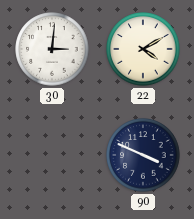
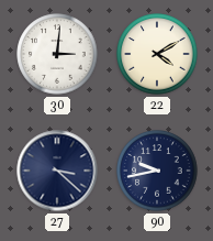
27: none -> 3:22
90: 3:49 -> 9:43
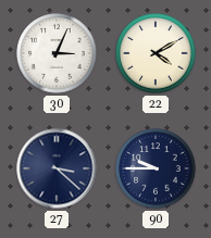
30: 3:01 -> 3:04
90: 9:43 -> 9:45
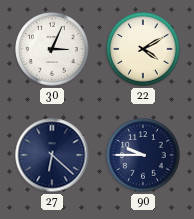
27: 3:22 -> 6:22
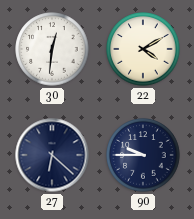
30: 3:04 -> 12:31
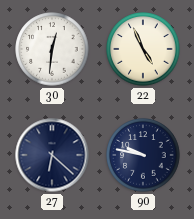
22: 4:10 -> 4:56
90: 9:45 -> 9:47
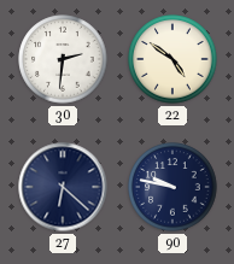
30: 12:31 -> 2:31
22: 4:56 -> 4:51
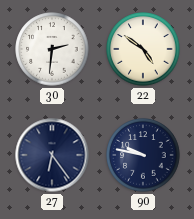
27: 6:22 -> 6:24
